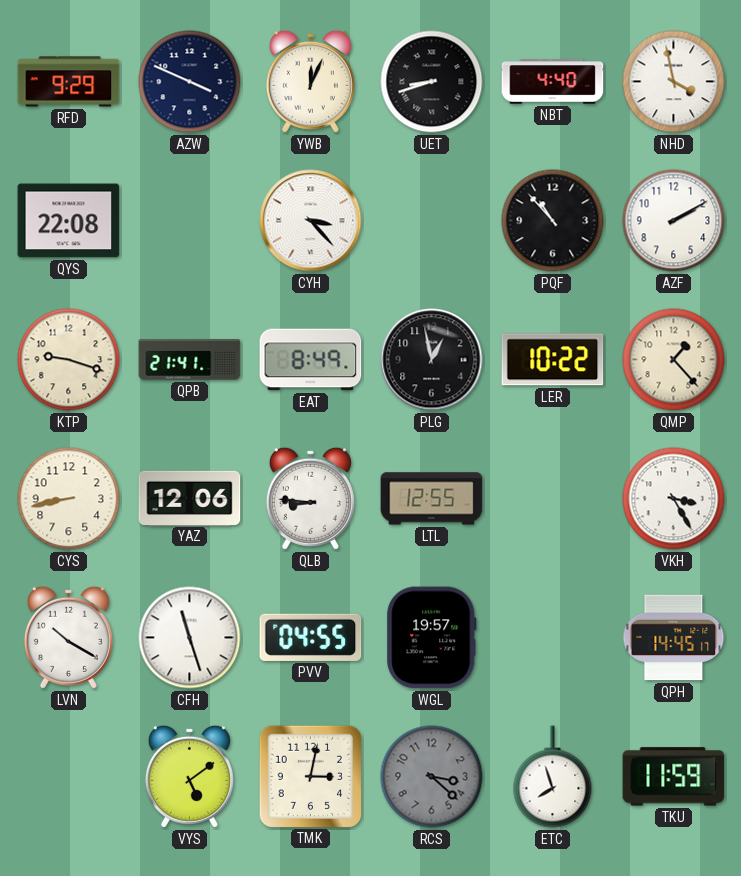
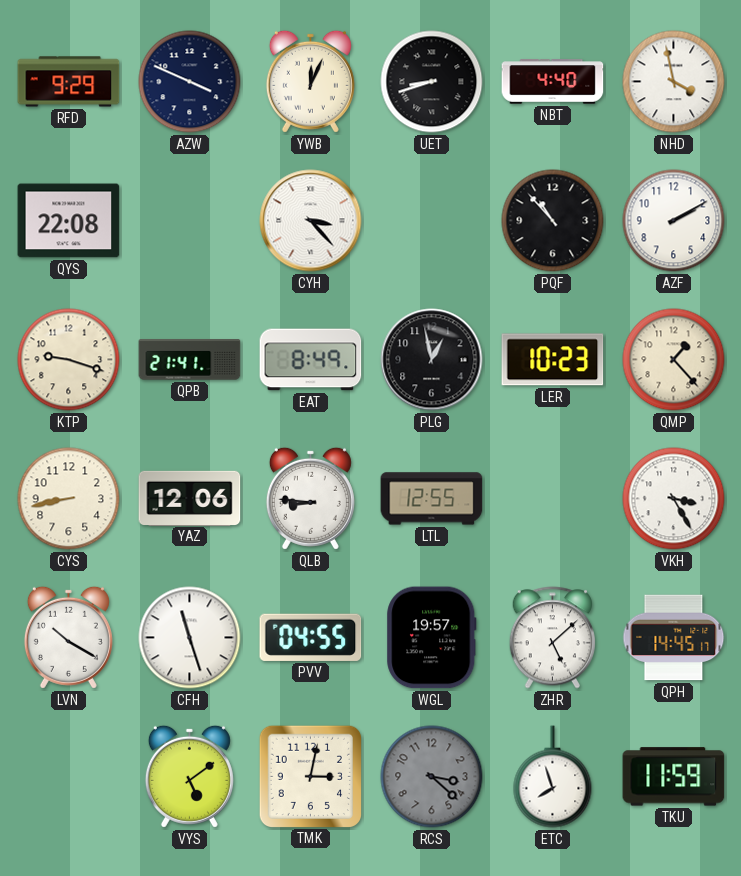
LER: 10:22 -> 10:23
ZHR: none -> 5:08
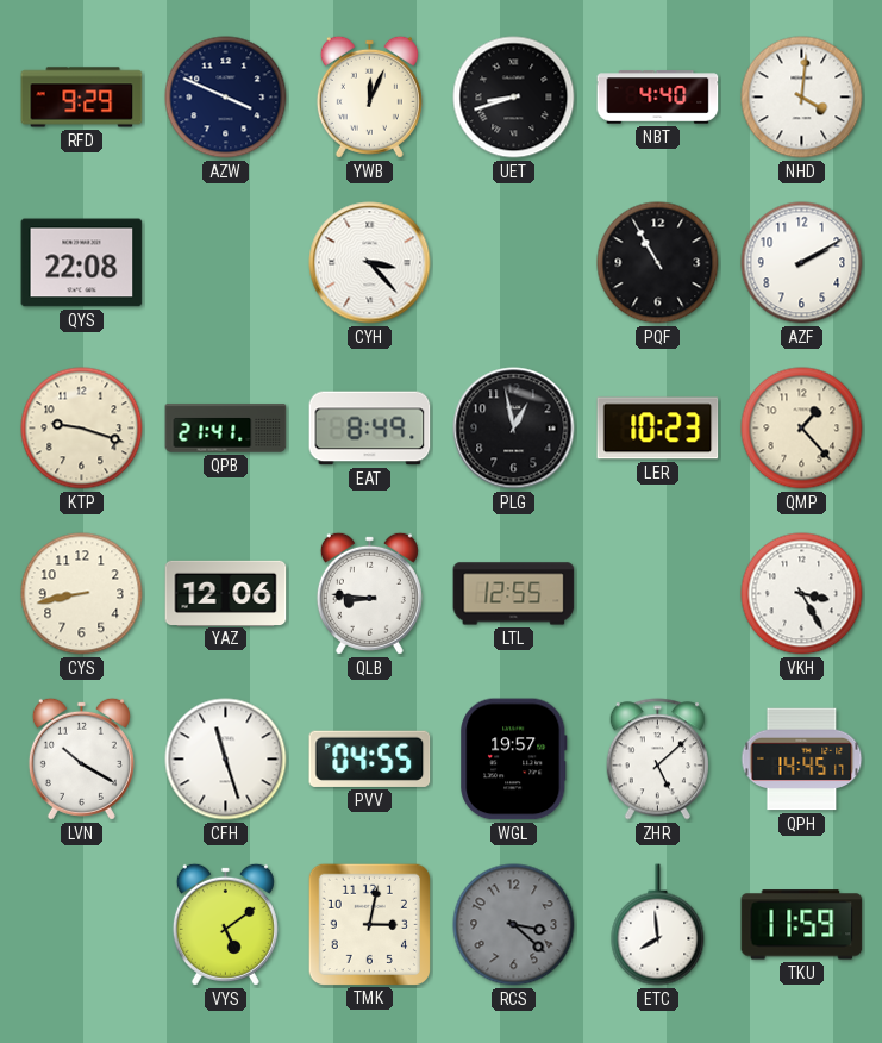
NHD: 3:58 -> 4:01
PQF: 10:53 -> 10:55
ETC: 7:57 -> 7:59
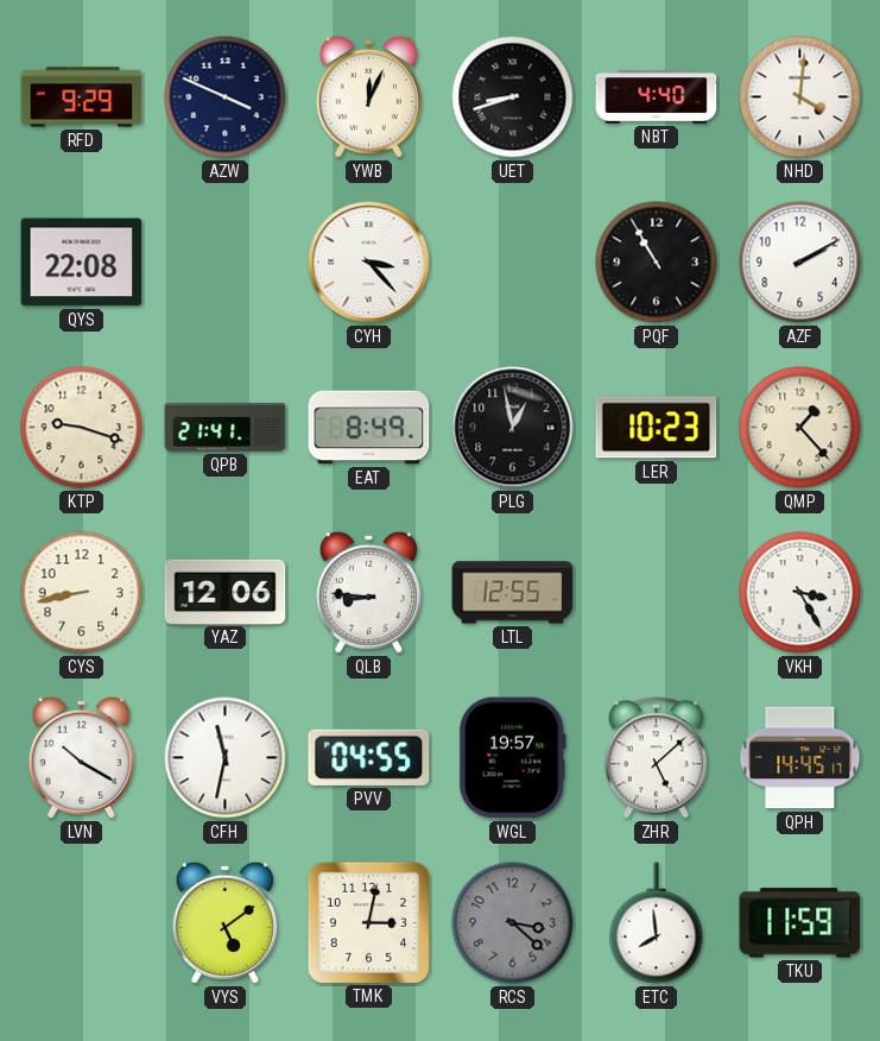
CFH: 11:27 -> 11:32
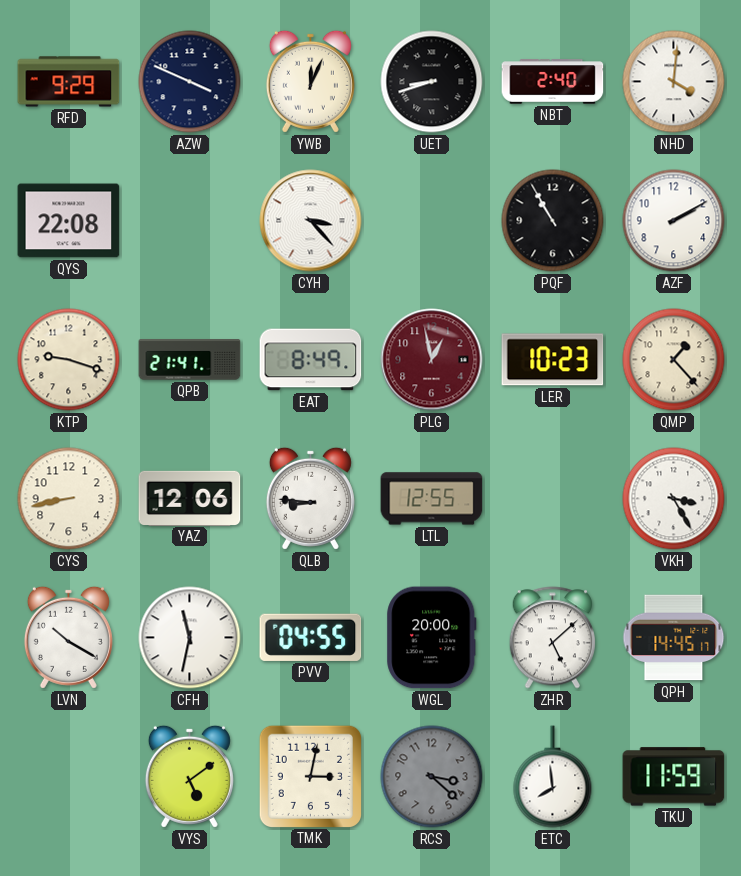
NBT: 4:40 -> 2:40
PLG dial: black -> burgundy
WGL: 19:57 -> 20:00
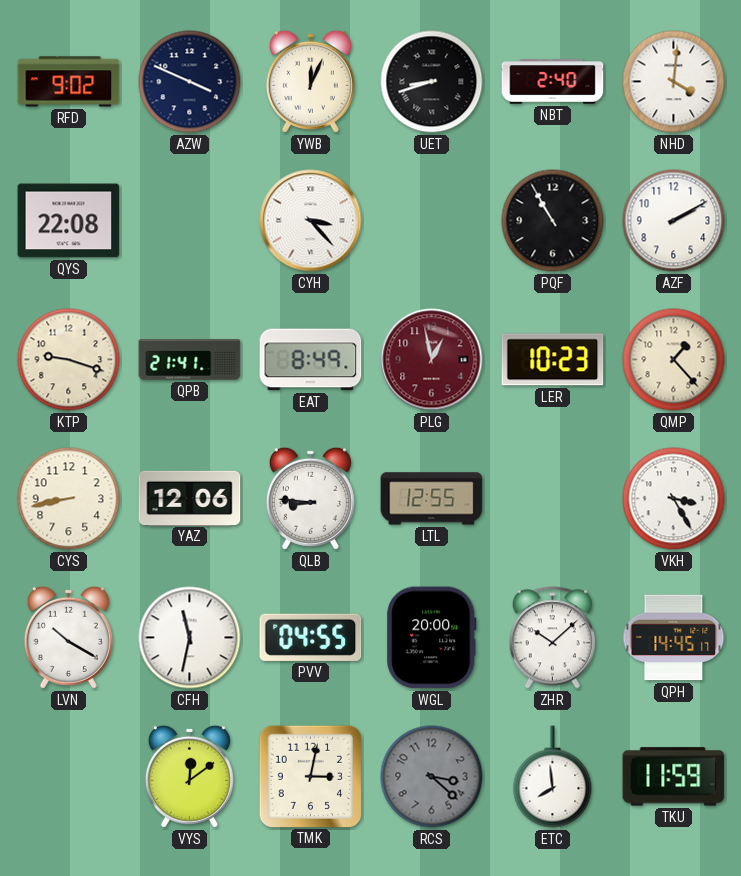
RFD: 9:29 -> 9:02
ZHR: 5:08 -> 10:08
VYS: 5:09 -> 12:09
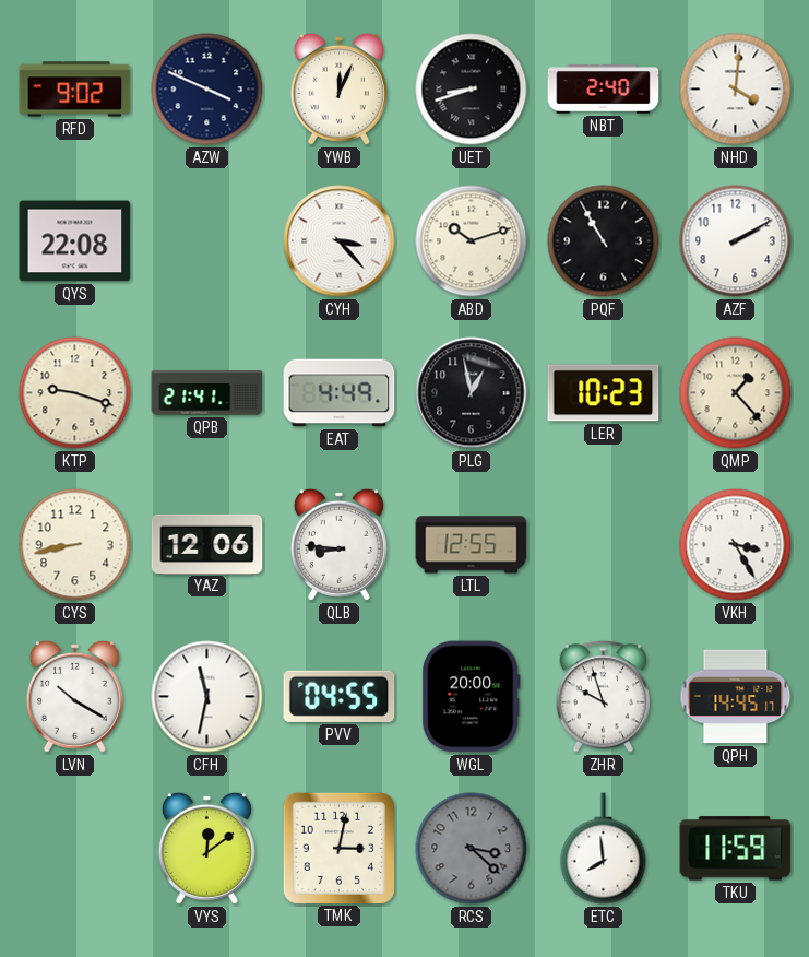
ABD: none -> 10:12
EAT: 8:49 -> 4:49
PLG dial: burgundy -> black
ZHR: 10:08 -> 9:57
